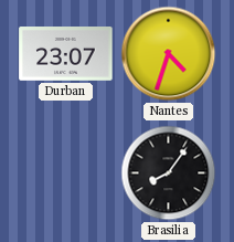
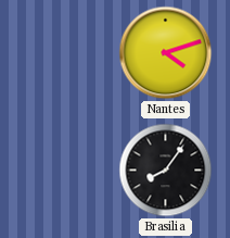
Durban: 23:07 -> none
Nantes: 4:33 -> 4:12
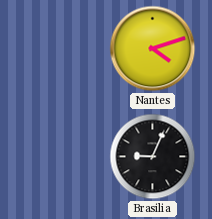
Brasilia: 8:06 -> 9:04
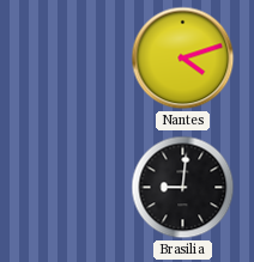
Brasilia: 9:04 -> 9:01
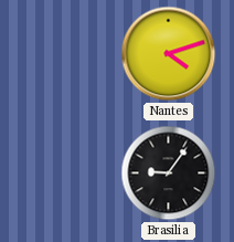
Brasilia: 9:01 -> 9:06
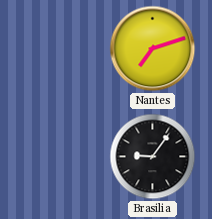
Nantes: 4:12 -> 7:12
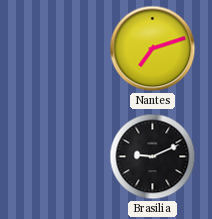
Brasilia: 9:06 -> 9:11
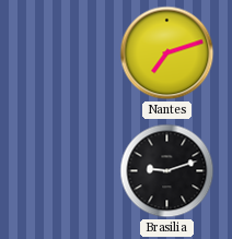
Brasilia: 9:11 -> 9:12
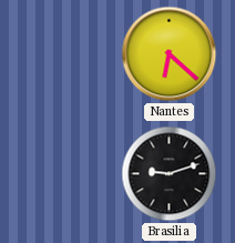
Nantes: 7:12 -> 6:22
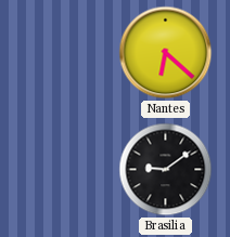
Brasilia: 9:12 -> 9:09
